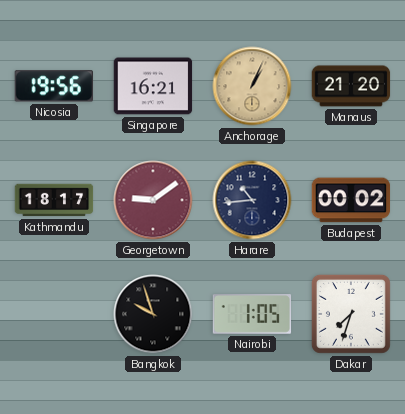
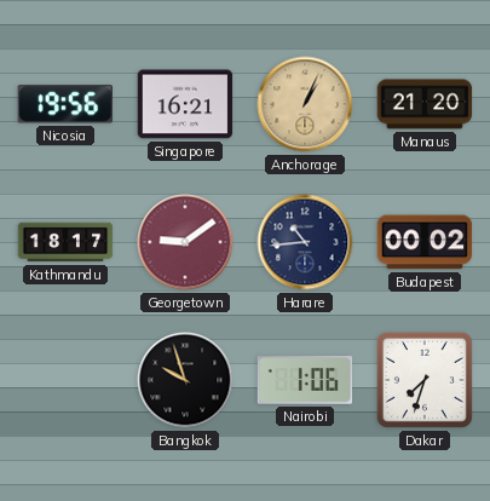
Nairobi: 1:05 -> 1:06
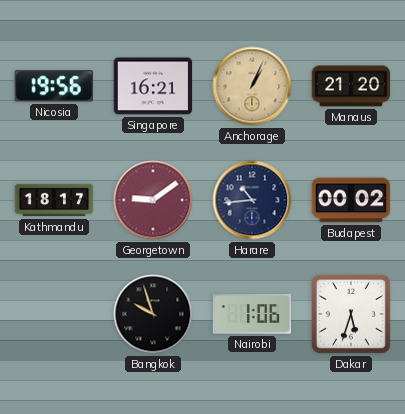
Dakar: 7:33 -> 5:33
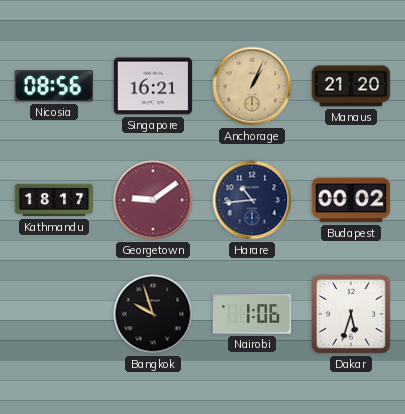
Nicosia: 19:56 -> 08:56
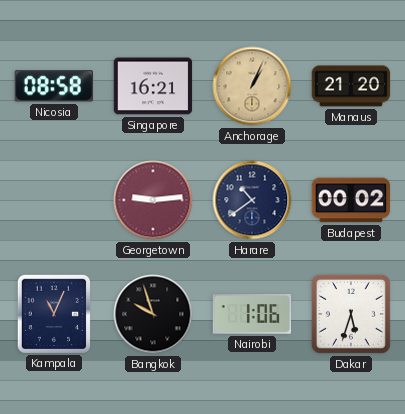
Nicosia: 08:56 -> 08:58
Kathmandu: 18:17 -> none
Georgetown: 9:09 -> 9:14
Harare: 10:44 -> 10:39
Kampala: none -> 11:04
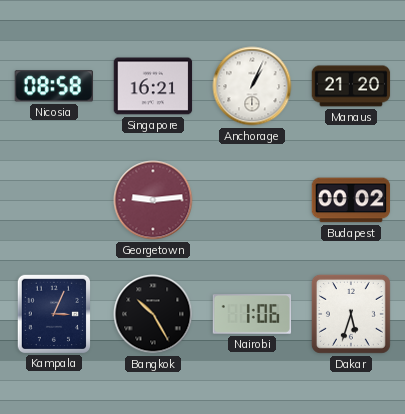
Anchorage dial: champagne -> white
Harare: 10:39 -> none
Kampala: 11:04 -> 3:04
Bangkok: 9:57 -> 10:25
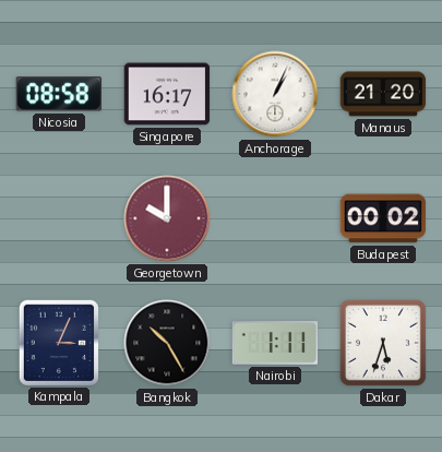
Singapore: 16:21 -> 16:17
Georgetown: 9:14 -> 10:00
Nairobi: 1:06 -> 1:11
